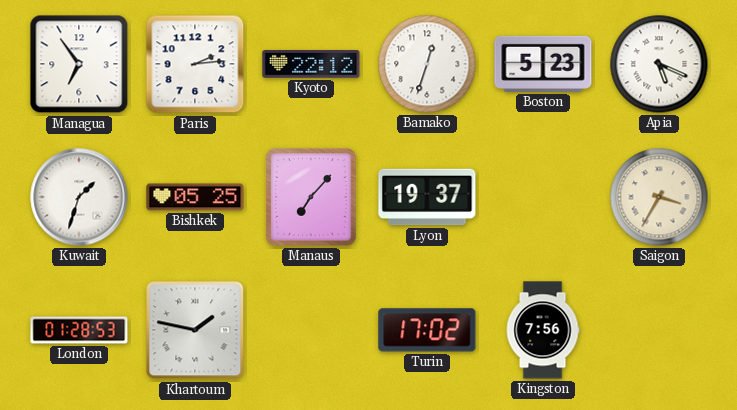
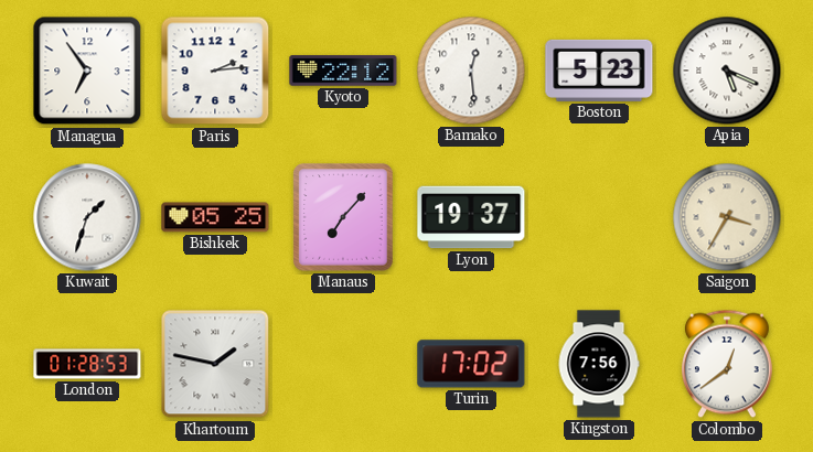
Bamako: 12:33 -> 12:29
Colombo: none -> 12:39
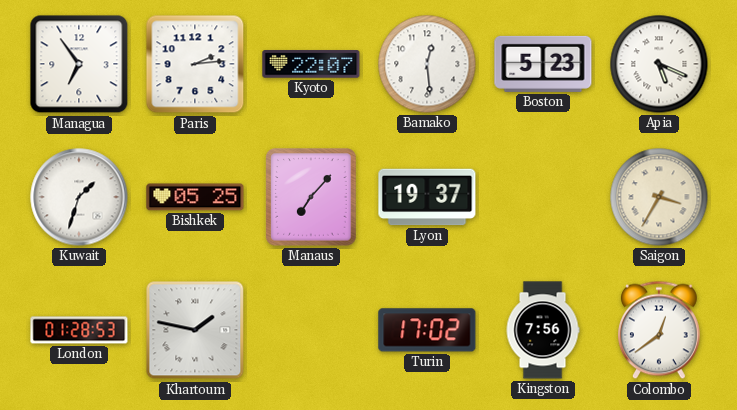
Kyoto: 22:12 -> 22:07
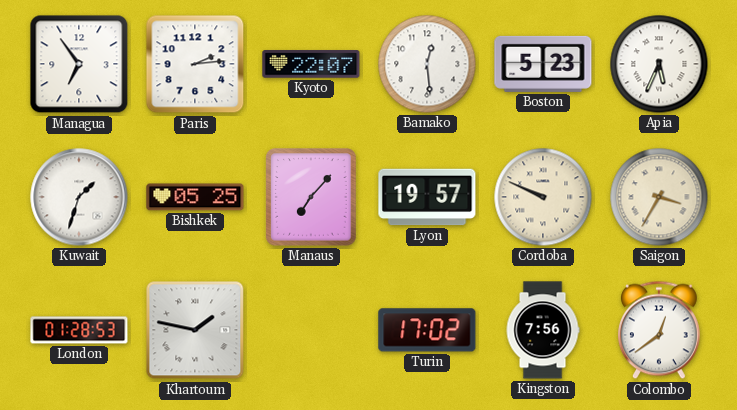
Apia: 5:19 -> 5:34
Lyon: 19:37 -> 19:57
Cordoba: none -> 9:49
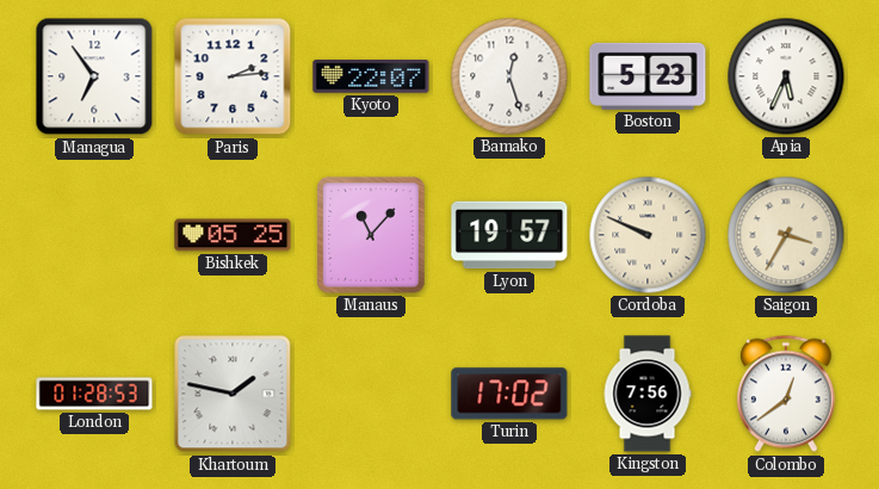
Bamako: 12:29 -> 12:27
Kuwait: 1:33 -> none
Manaus: 7:07 -> 11:07
